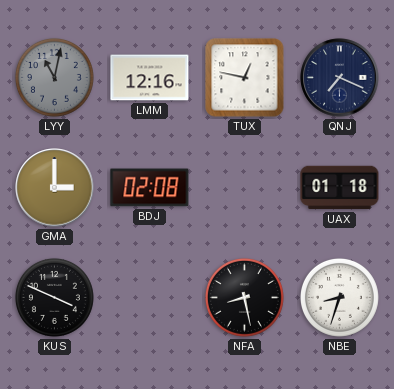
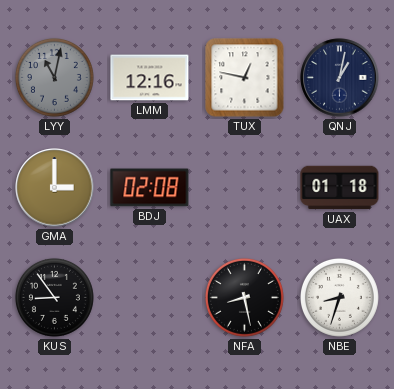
QNJ: 7:19 -> 1:02
KUS: 3:49 -> 8:54
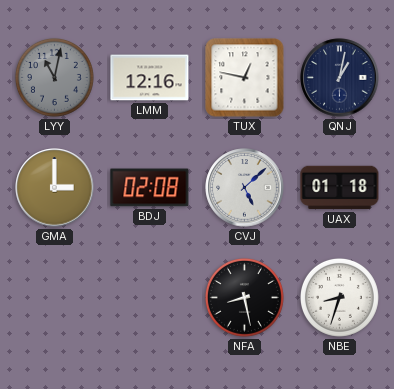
CVJ: none -> 5:08
KUS: 8:54 -> none
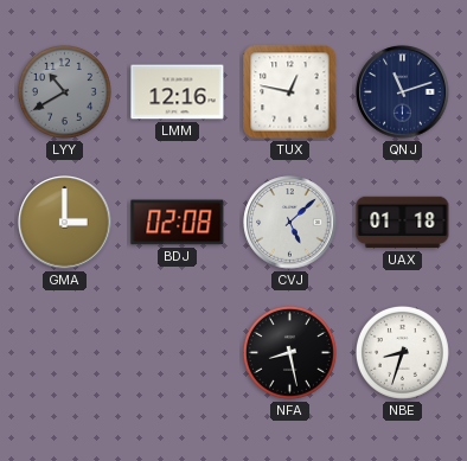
LYY: 11:02 -> 10:40
QNJ: 1:02 -> 11:12
